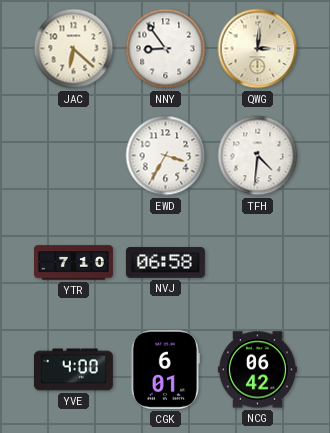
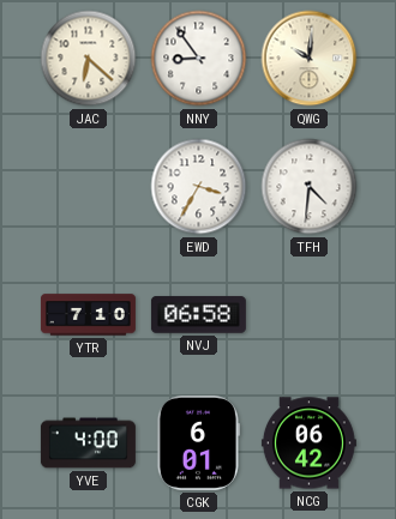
QWG: 3:01 -> 10:01
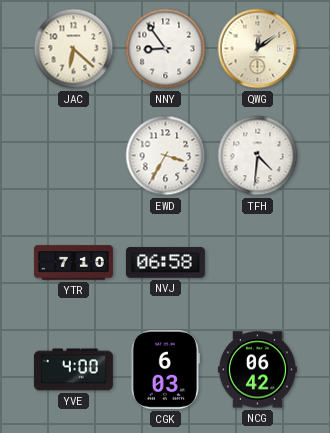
QWG: 10:01 -> 12:09
CGK: 6:01 -> 6:03
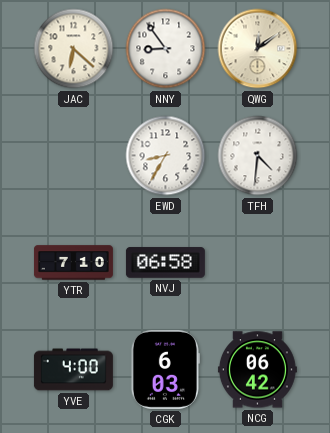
EWD: 3:35 -> 8:35
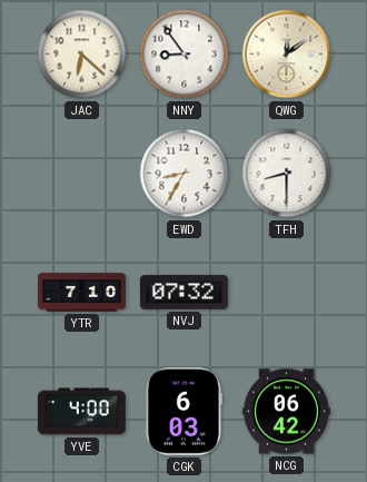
TFH: 4:31 -> 8:30
NVJ: 06:58 -> 07:32
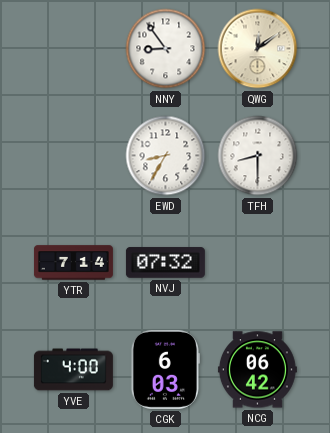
JAC: 6:22 -> none
YTR: 7:10 -> 7:14
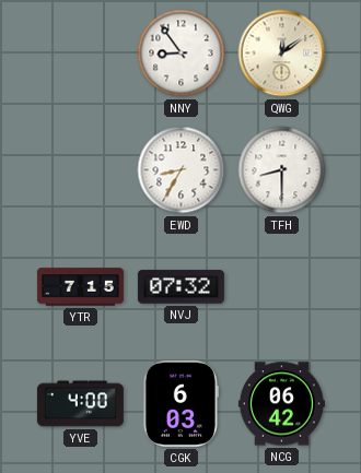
YTR: 7:14 -> 7:15
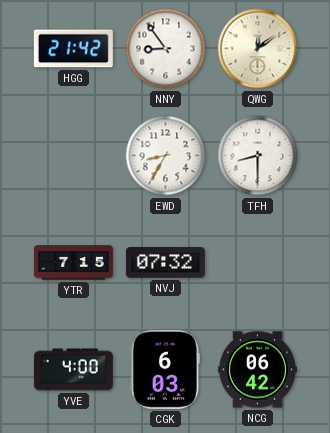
HGG: none -> 21:42
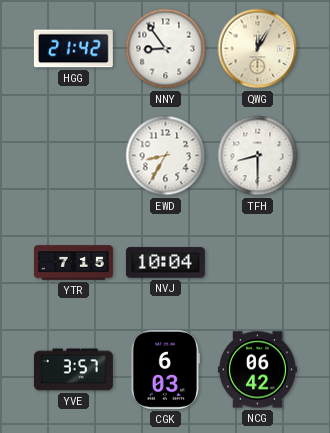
QWG: 12:09 -> 12:05
NVJ: 07:32 -> 10:04
YVE: 4:00 -> 3:57
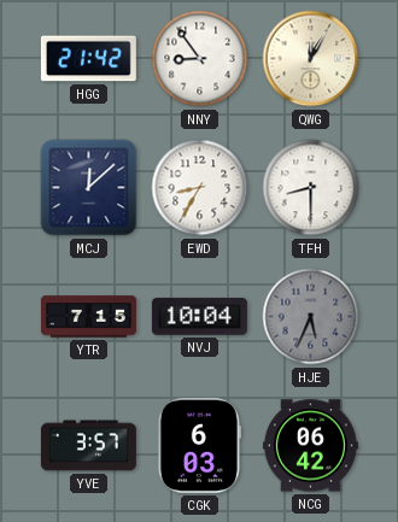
MCJ: none -> 12:08
HJE: none -> 5:34
